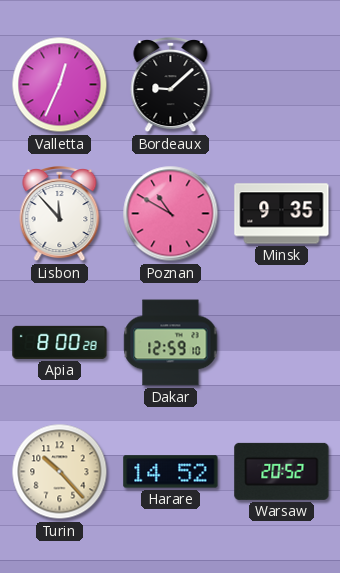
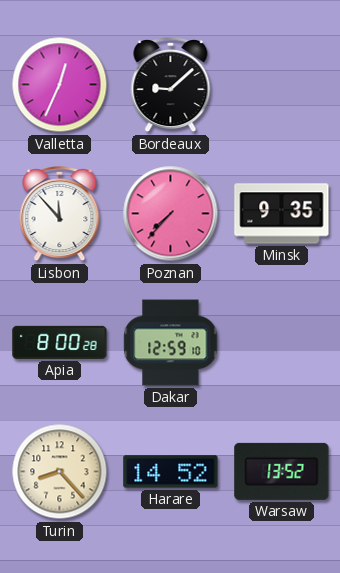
Poznan: 10:50 -> 7:37
Turin: 10:23 -> 8:23
Warsaw: 20:52 -> 13:52
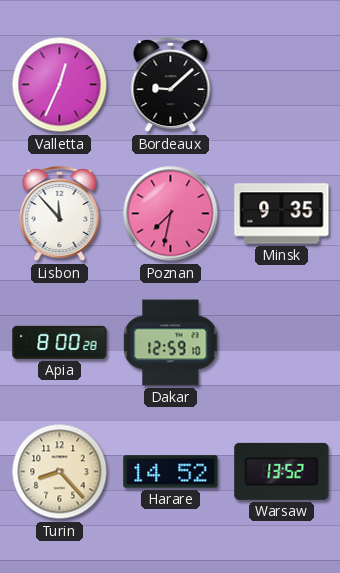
Poznan: 7:37 -> 7:32
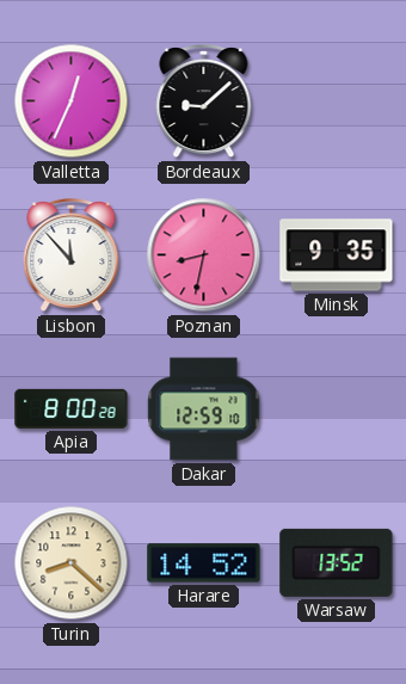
Poznan: 7:32 -> 8:32
Turin: 8:23 -> 8:22
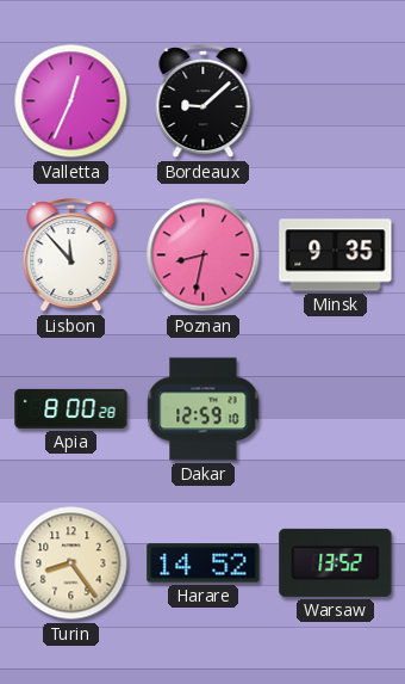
Turin: 8:22 -> 8:24
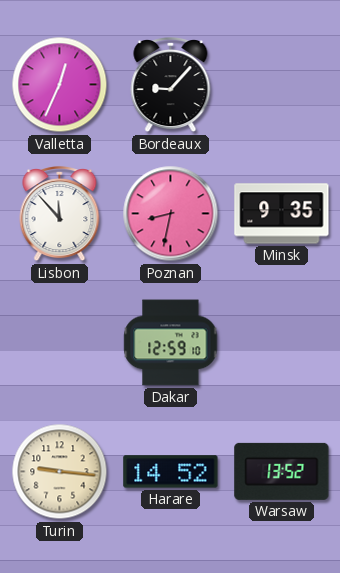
Bordeaux: 9:08 -> 9:07
Apia: 8:00 -> none
Turin: 8:24 -> 9:16
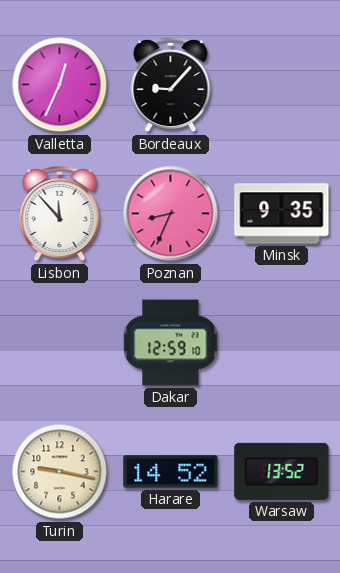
Poznan: 8:32 -> 8:34
Turin: 9:16 -> 9:17
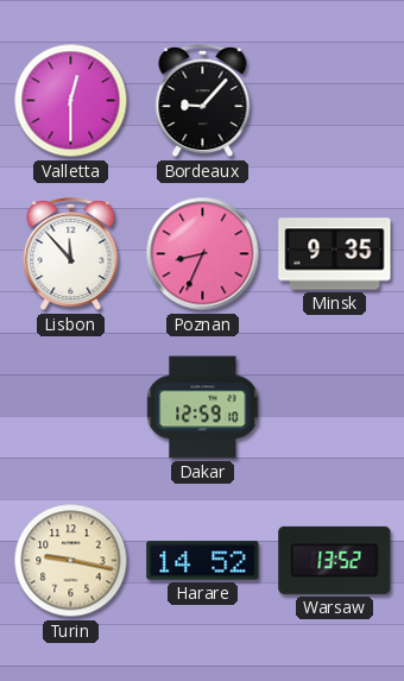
Valletta: 12:34 -> 12:30
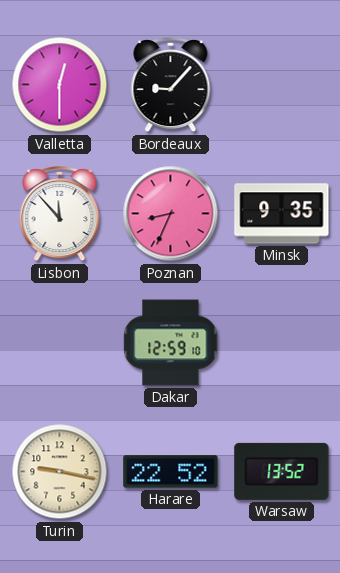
Harare: 14:52 -> 22:52
